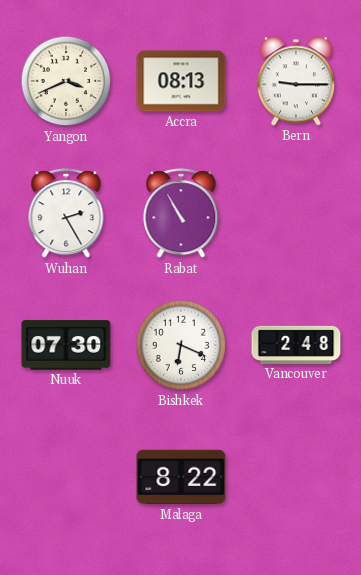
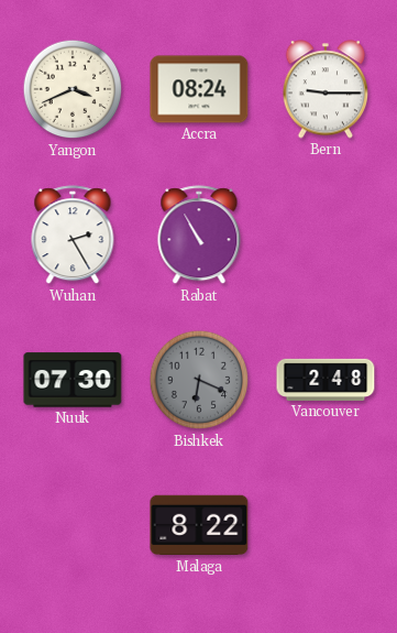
Accra: 08:13 -> 08:24
Bishkek dial: white -> grey
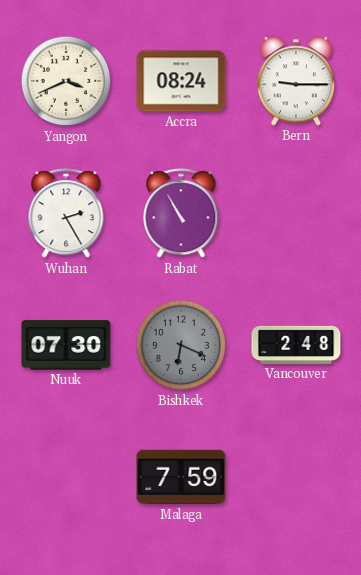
Malaga: 8:22 -> 7:59
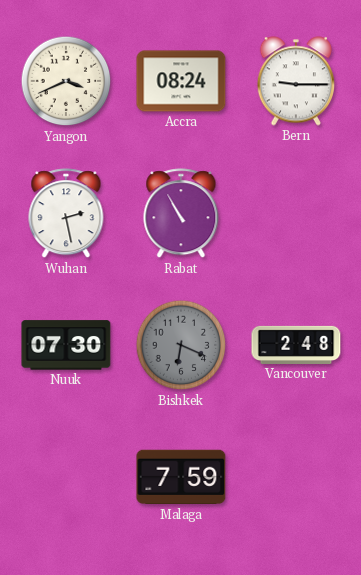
Wuhan: 2:25 -> 2:28
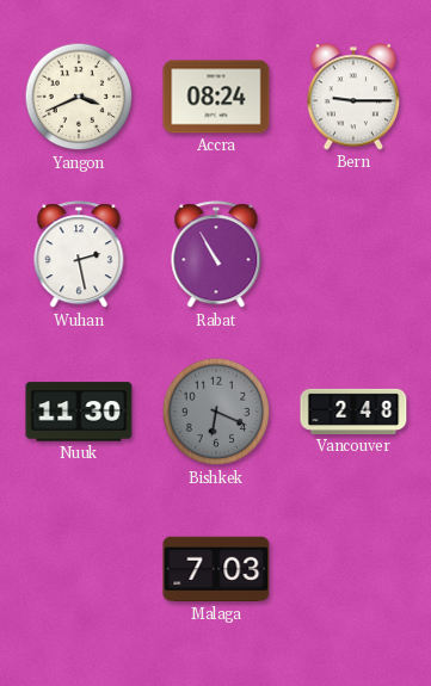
Nuuk: 07:30 -> 11:30
Malaga: 7:59 -> 7:03
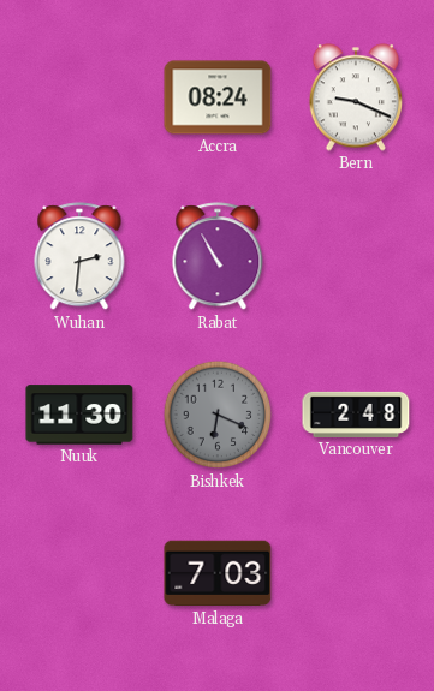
Yangon: 3:41 -> none
Bern: 9:15 -> 9:19
Wuhan: 2:28 -> 2:31
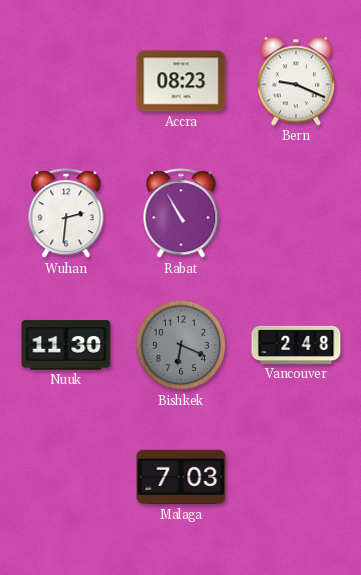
Accra: 08:24 -> 08:23
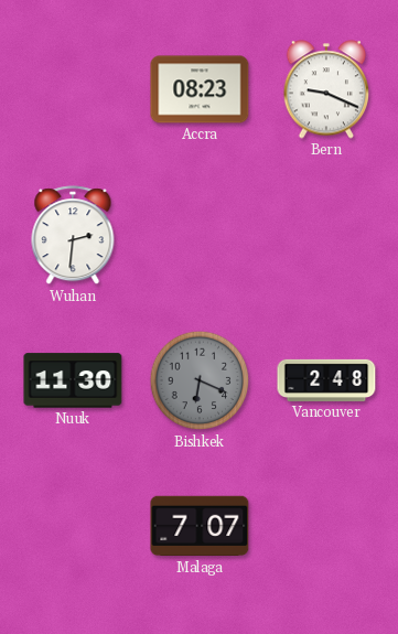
Rabat: 10:55 -> none
Malaga: 7:03 -> 7:07
